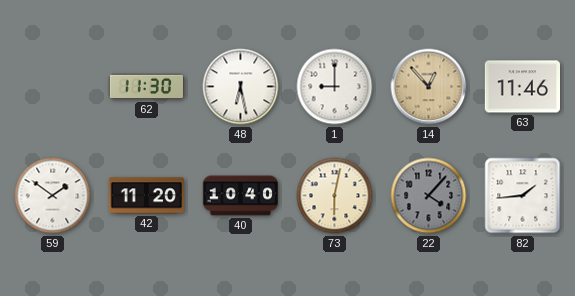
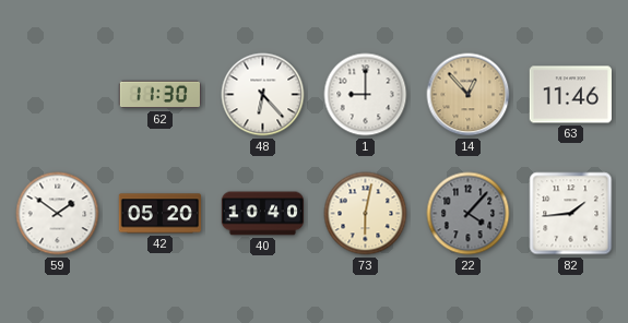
48: 6:28 -> 6:23
42: 11:20 -> 05:20
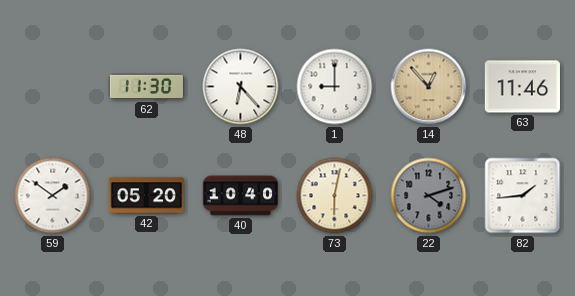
22: 4:07 -> 4:12
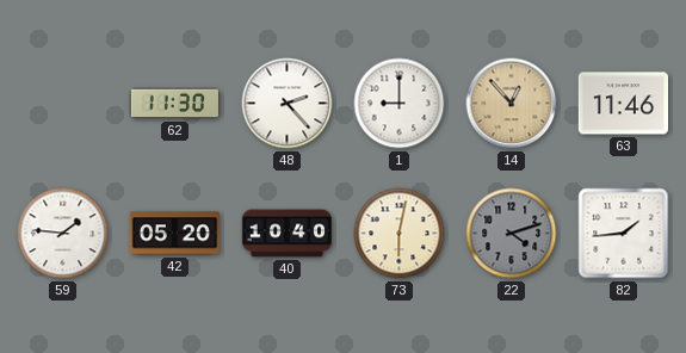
48: 6:23 -> 2:23
59: 1:51 -> 1:46
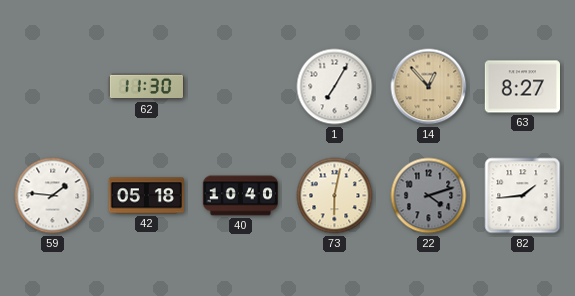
48: 2:23 -> none
1: 9:00 -> 7:05
63: 11:46 -> 8:27
42: 05:20 -> 05:18
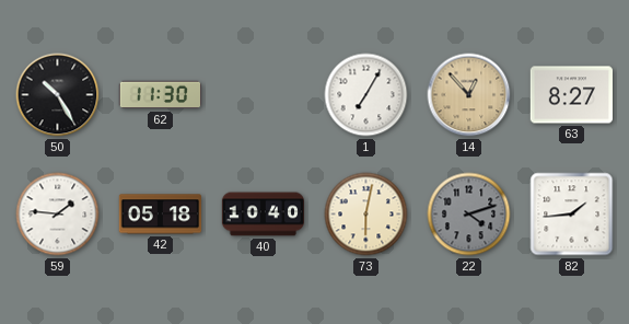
50: none -> 10:25
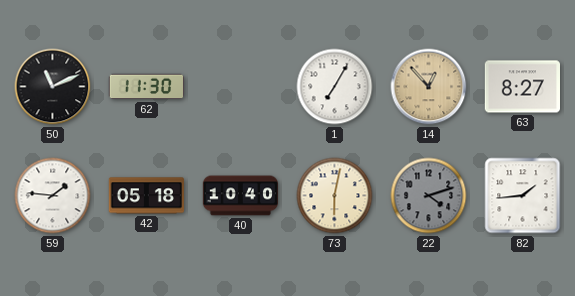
50: 10:25 -> 11:11
